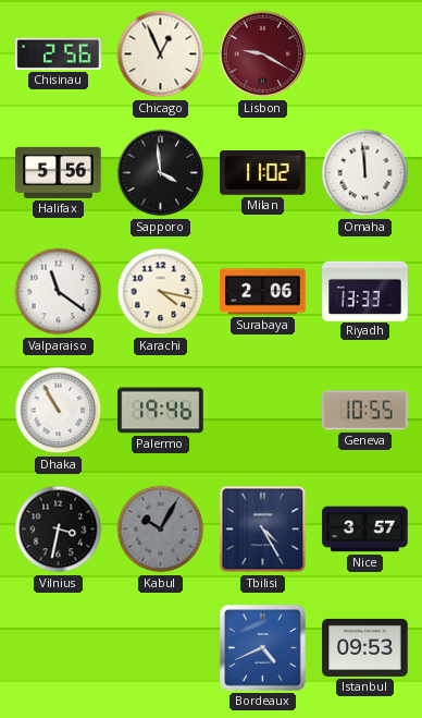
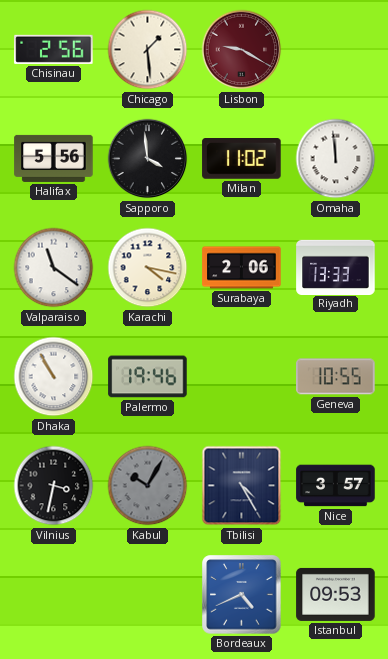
Chicago: 12:56 -> 1:29
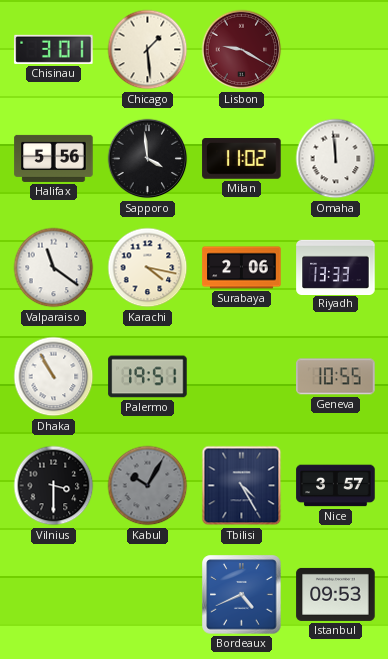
Chisinau: 2:56 -> 3:01
Palermo: 19:46 -> 19:51
Vilnius: 3:32 -> 3:30
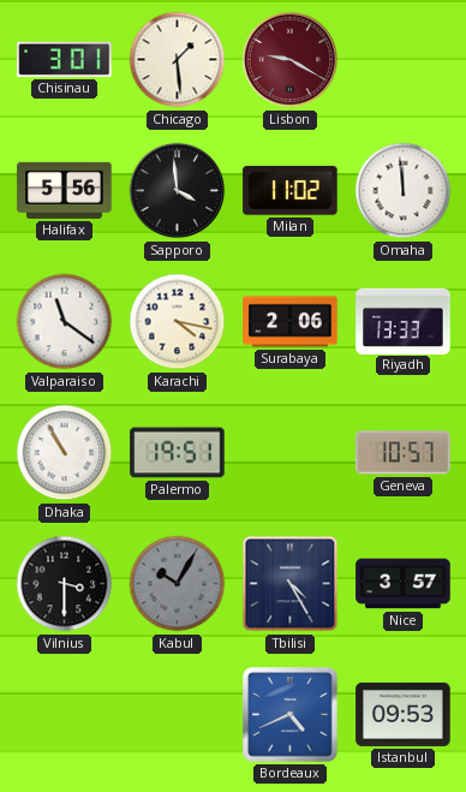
Geneva: 10:55 -> 10:57
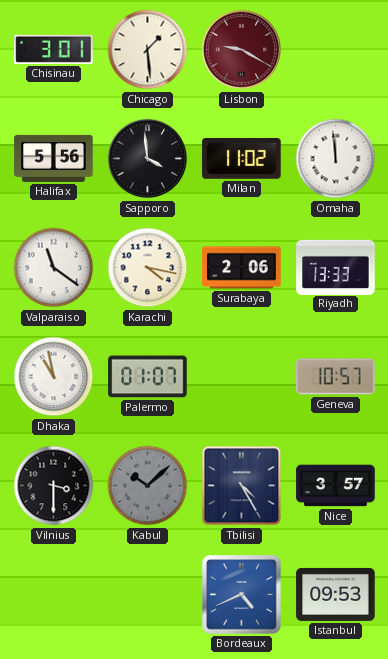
Dhaka: 10:55 -> 10:58
Palermo: 19:51 -> 01:07
Kabul: 10:05 -> 10:08
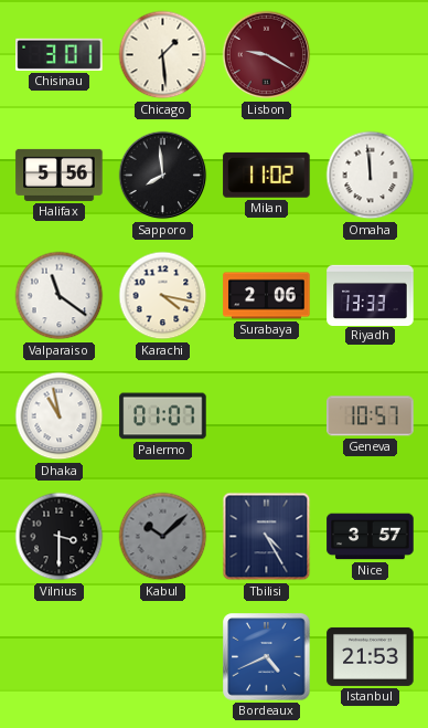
Sapporo: 3:59 -> 7:59
Istanbul: 09:53 -> 21:53
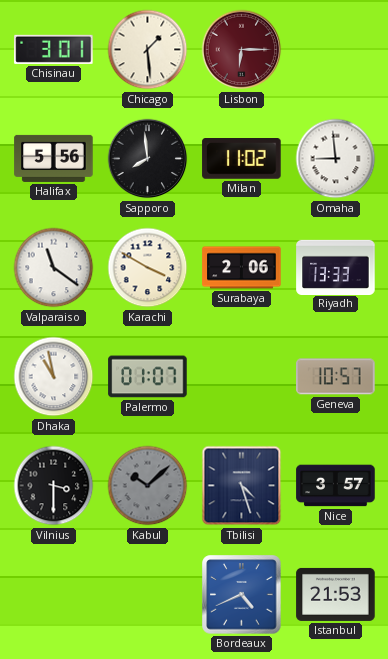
Lisbon: 9:20 -> 6:15
Omaha: 11:59 -> 8:59
Karachi: 4:17 -> 3:50
Tbilisi: 4:25 -> 4:27
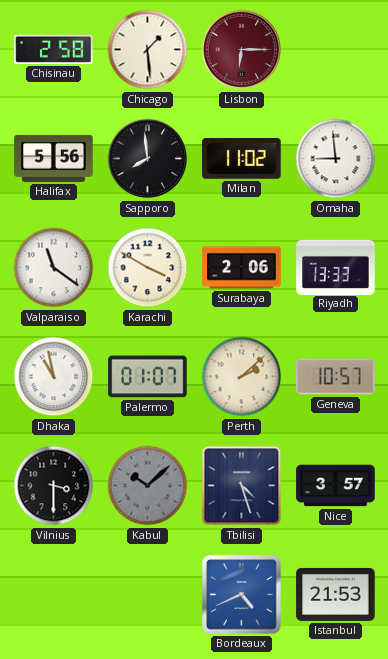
Chisinau: 3:01 -> 2:58
Perth: none -> 2:08
